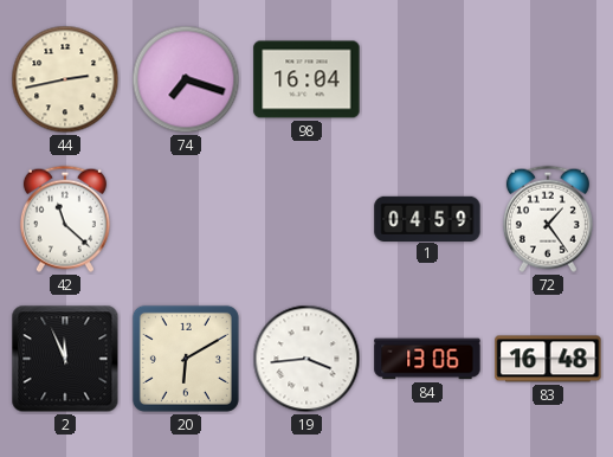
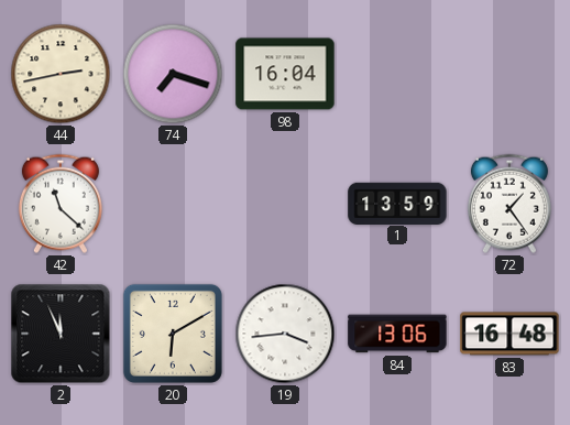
1: 04:59 -> 13:59
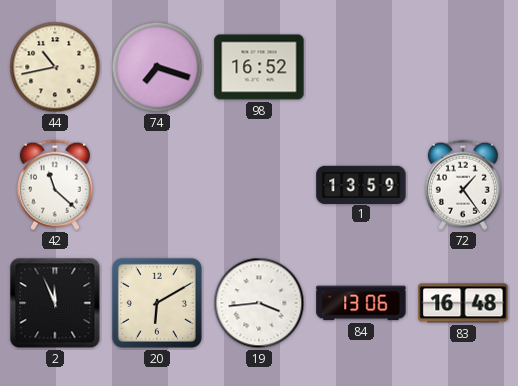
44: 2:43 -> 10:43
98: 16:04 -> 16:52
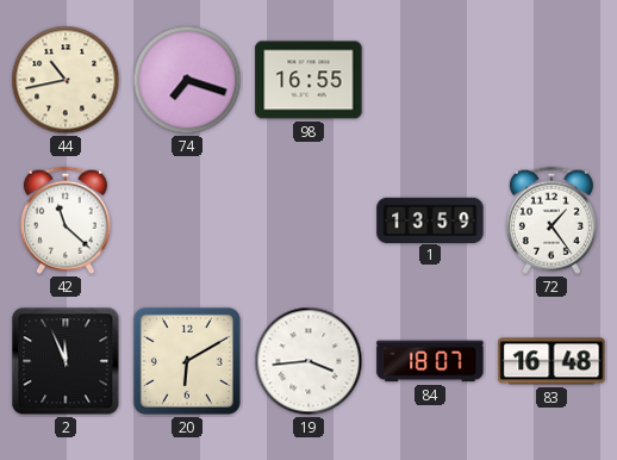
98: 16:52 -> 16:55
84: 13:06 -> 18:07
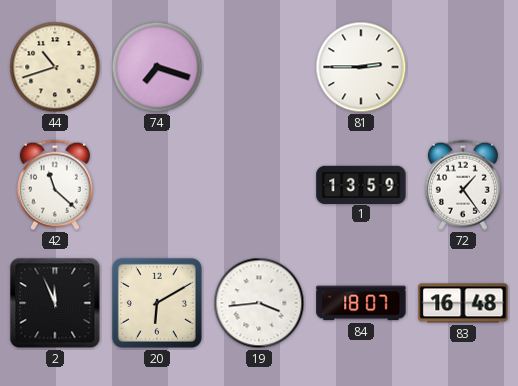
44: 10:43 -> 10:42
98: 16:55 -> none
81: none -> 2:45
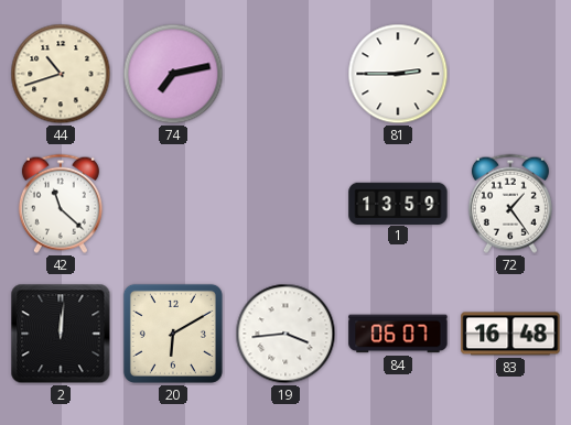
74: 7:18 -> 7:13
2: 11:56 -> 12:01
84: 18:07 -> 06:07
